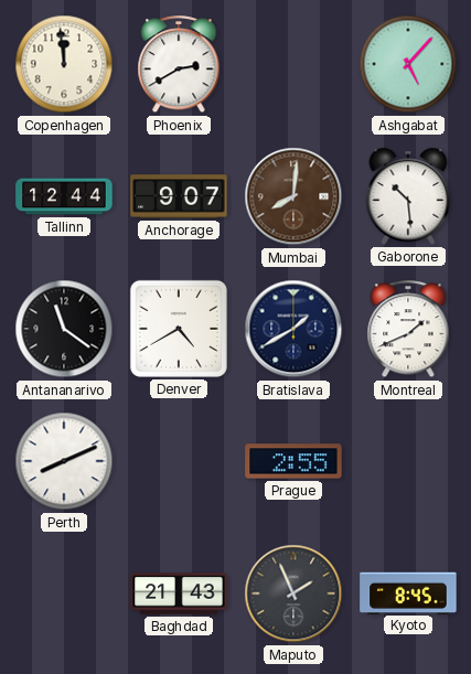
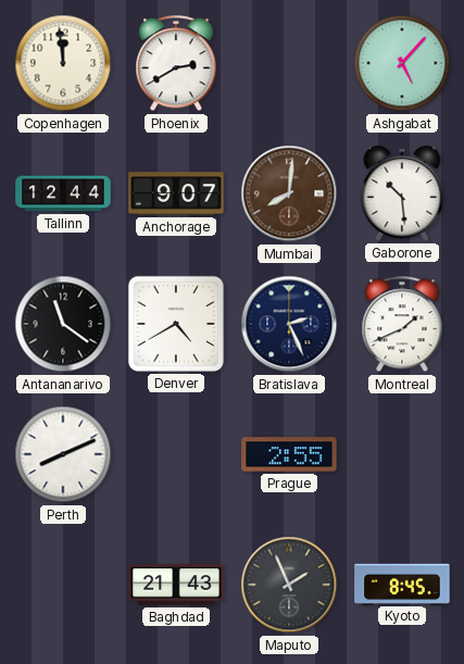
Bratislava: 1:40 -> 2:26
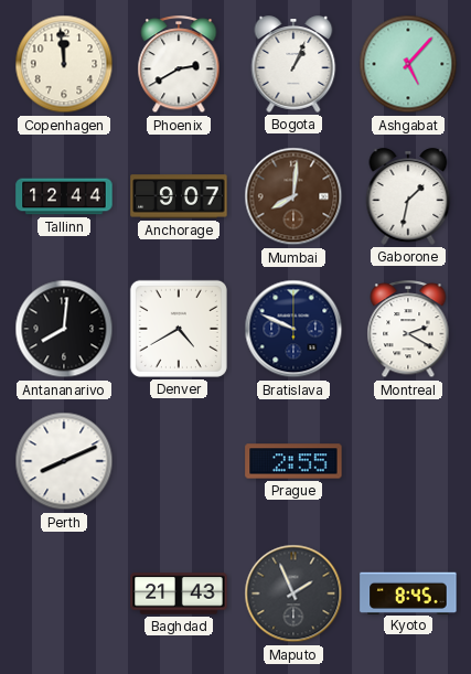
Bogota: none -> 1:04
Gaborone: 10:29 -> 1:32
Antananarivo: 11:21 -> 8:01
Bratislava: 2:26 -> 9:49
Montreal: 1:41 -> 2:20
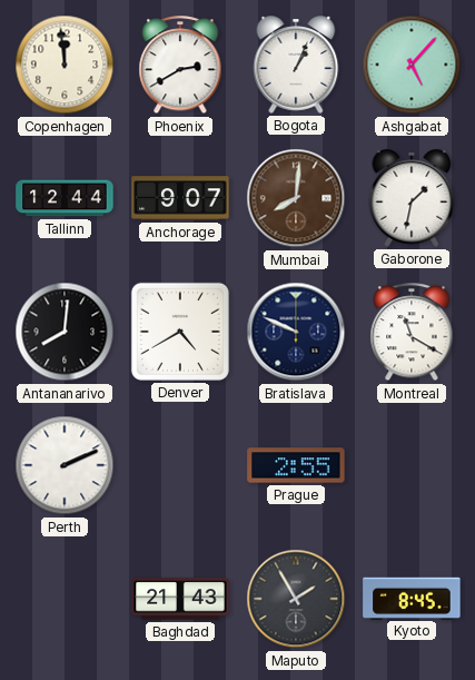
Montreal: 2:20 -> 11:20
Perth: 8:11 -> 2:11
Maputo: 1:56 -> 1:55
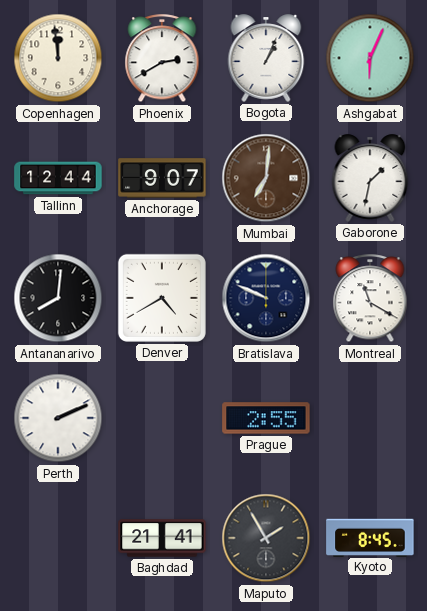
Ashgabat: 5:07 -> 6:04
Mumbai: 8:01 -> 7:01
Baghdad: 21:43 -> 21:41
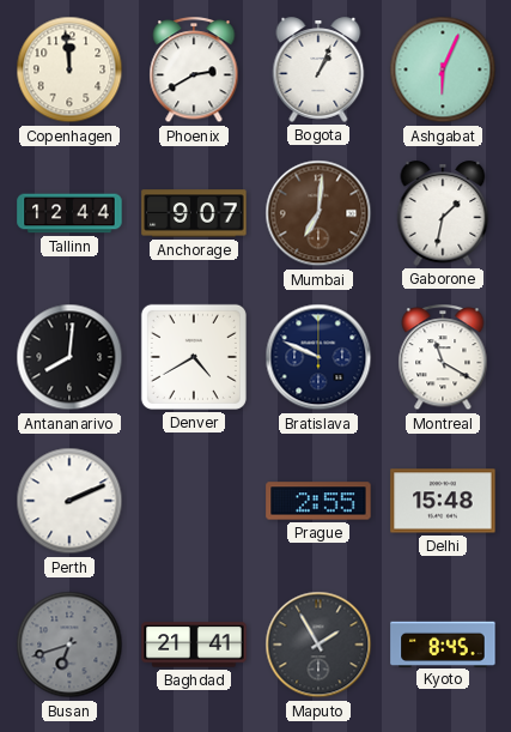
Delhi: none -> 15:48
Busan: none -> 6:42
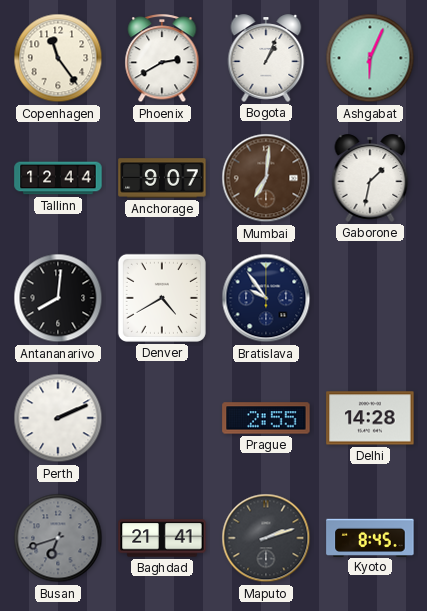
Copenhagen: 11:59 -> 11:24
Bratislava: 9:49 -> 9:54
Montreal: 11:20 -> none
Delhi: 15:48 -> 14:28
Maputo: 1:55 -> 2:12
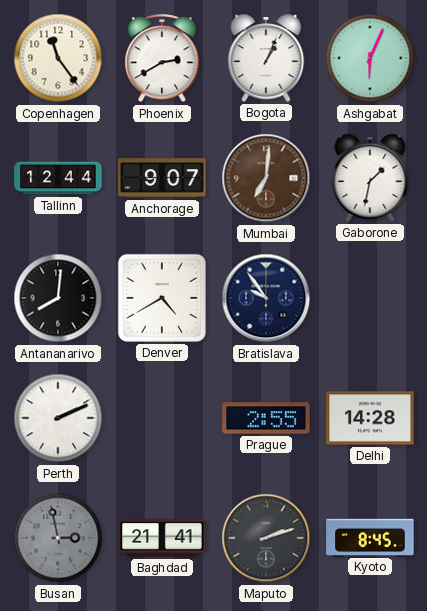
Busan: 6:42 -> 2:58
